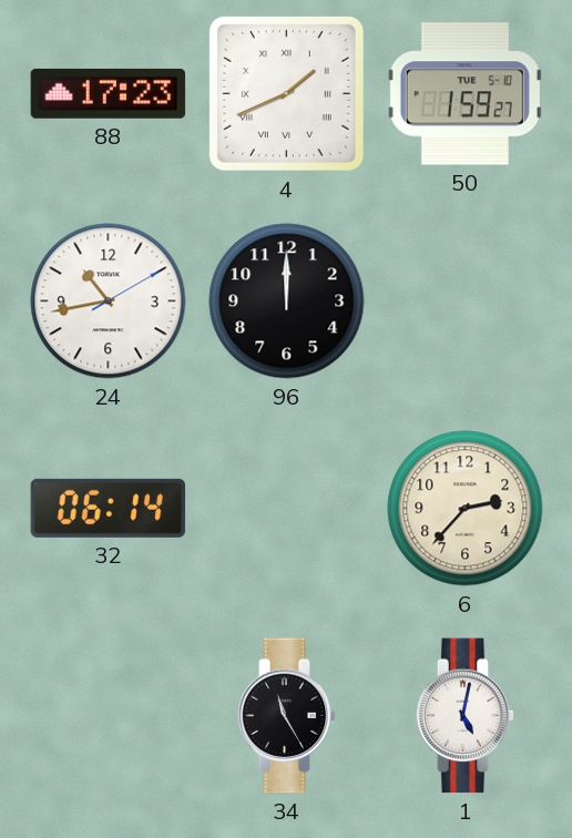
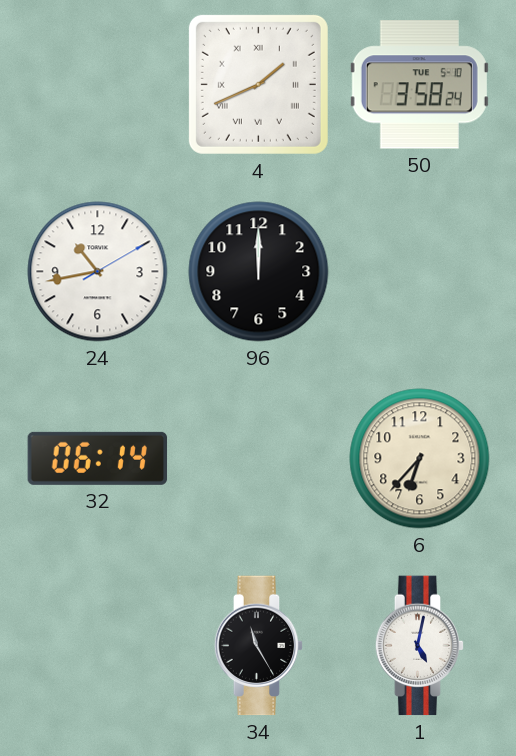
88: 17:23 -> none
50: 1:59 -> 3:58
6: 2:37 -> 6:37
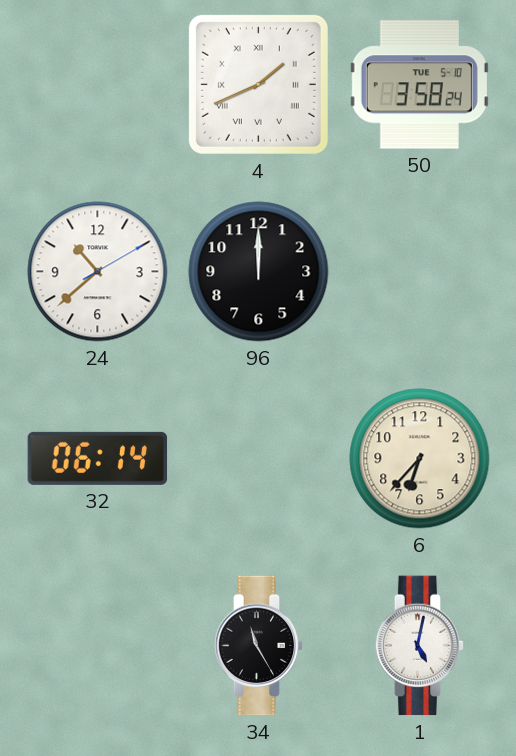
24: 10:43 -> 10:38
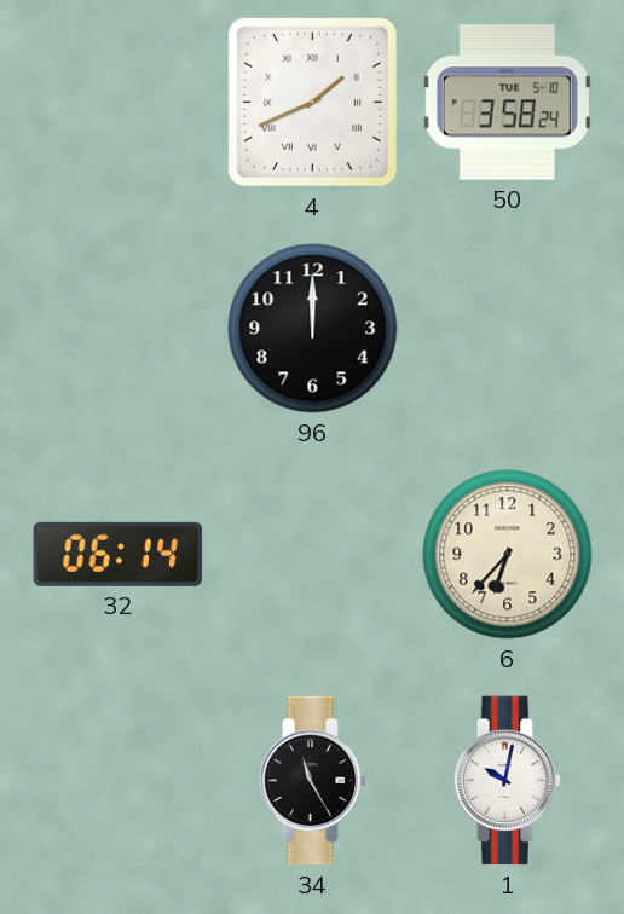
24: 10:38 -> none
1: 5:02 -> 10:02
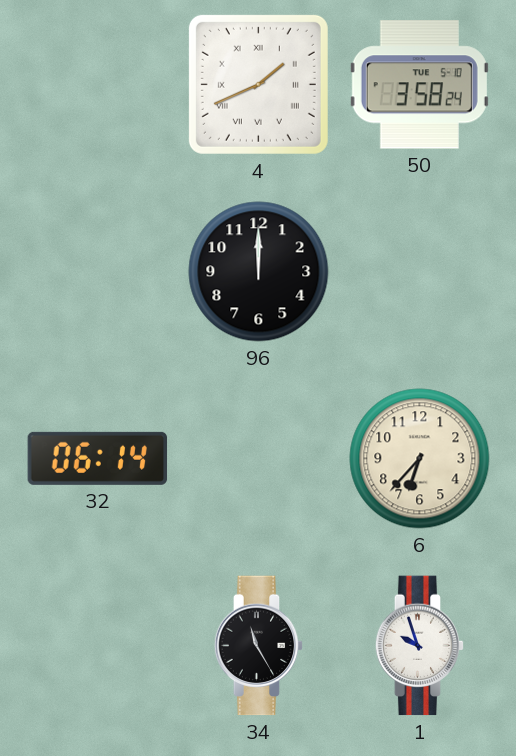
1: 10:02 -> 9:57
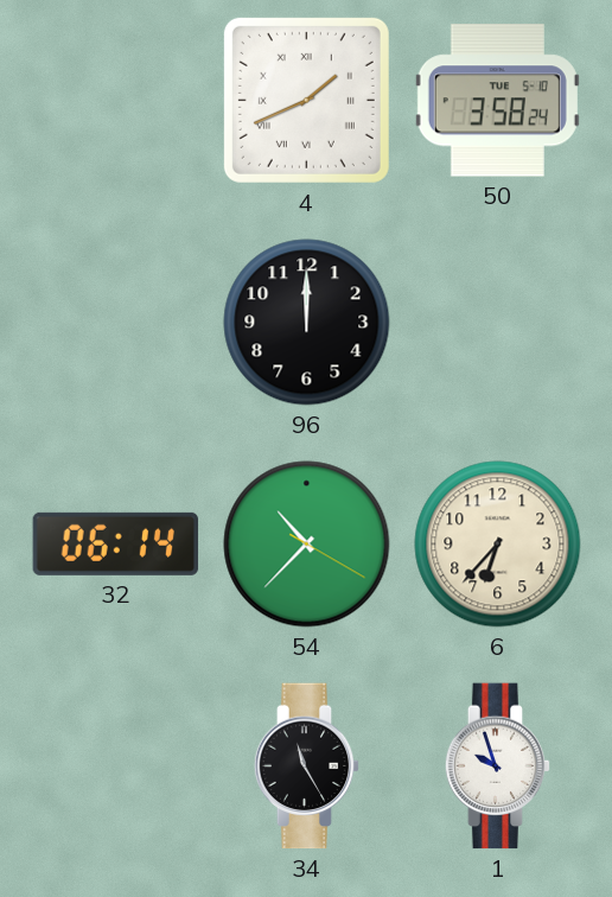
54: none -> 10:37
